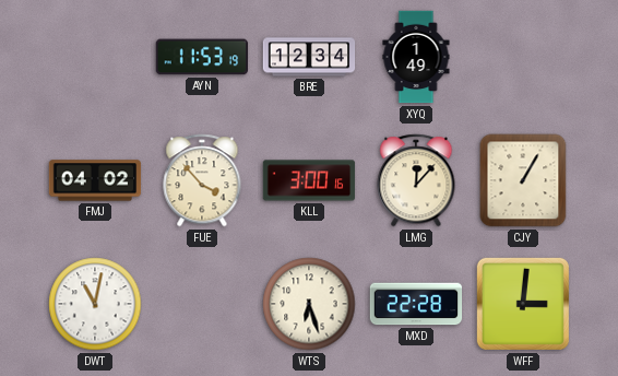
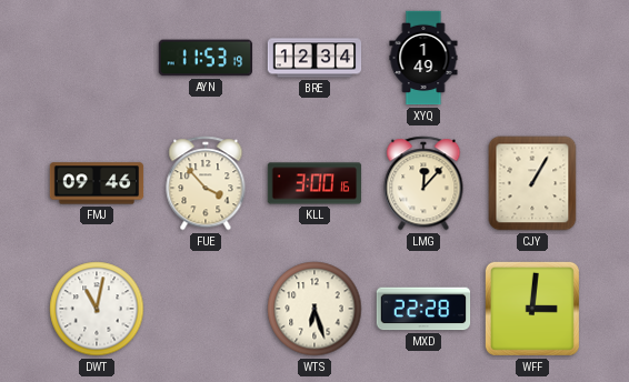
FMJ: 04:02 -> 09:46
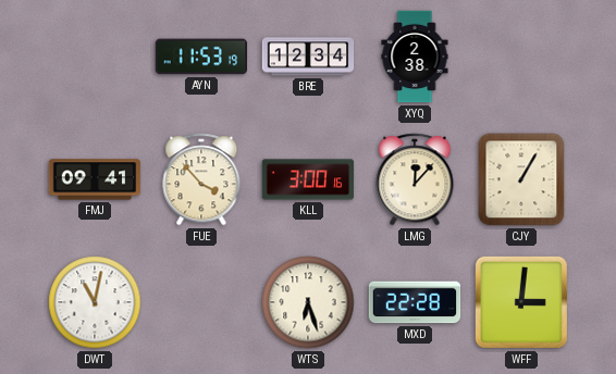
XYQ: 1:49 -> 2:38
FMJ: 09:46 -> 09:41
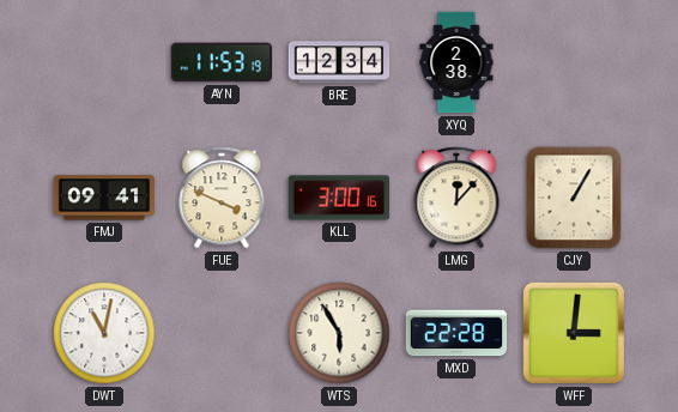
FUE: 3:53 -> 3:49
WTS: 6:27 -> 5:55
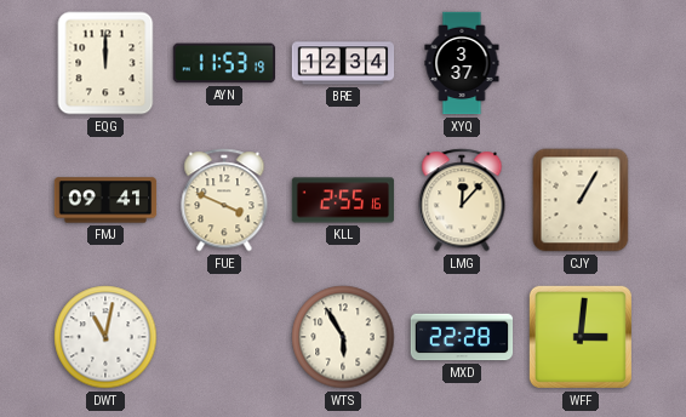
EQG: none -> 12:00
XYQ: 2:38 -> 3:37
KLL: 3:00 -> 2:55
